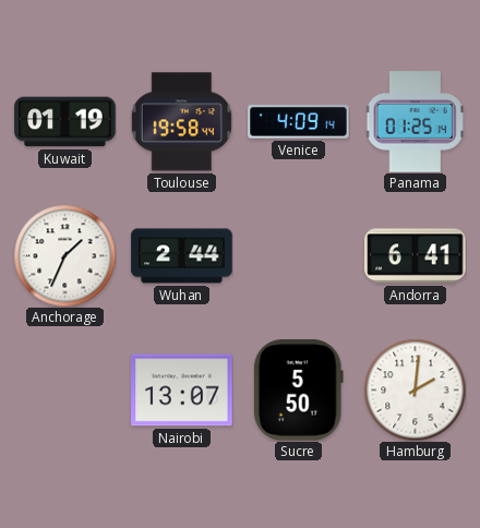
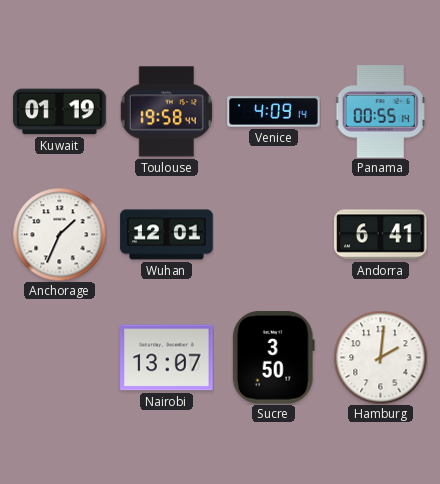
Panama: 01:25 -> 00:55
Wuhan: 2:44 -> 12:01
Sucre: 5:50 -> 3:50
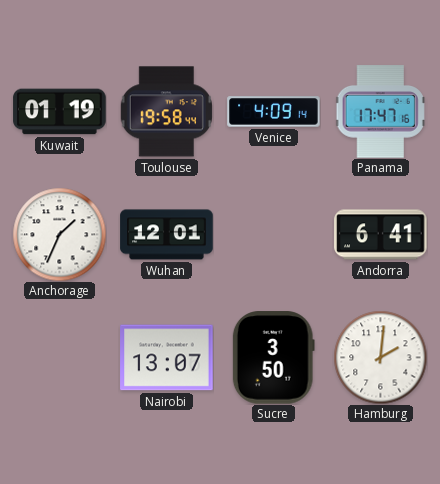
Panama: 00:55 -> 17:47
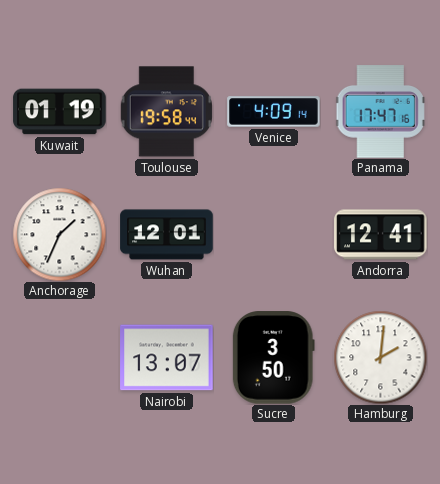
Andorra: 6:41 -> 12:41
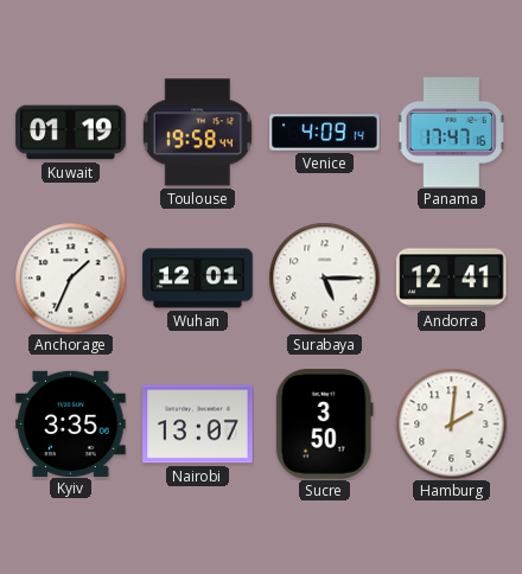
Surabaya: none -> 5:15
Kyiv: none -> 3:35
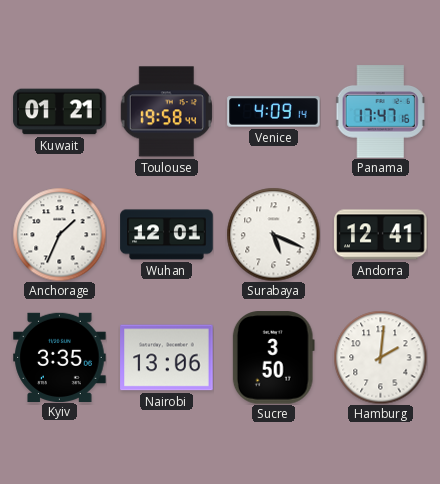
Kuwait: 01:19 -> 01:21
Surabaya: 5:15 -> 5:19
Nairobi: 13:07 -> 13:06
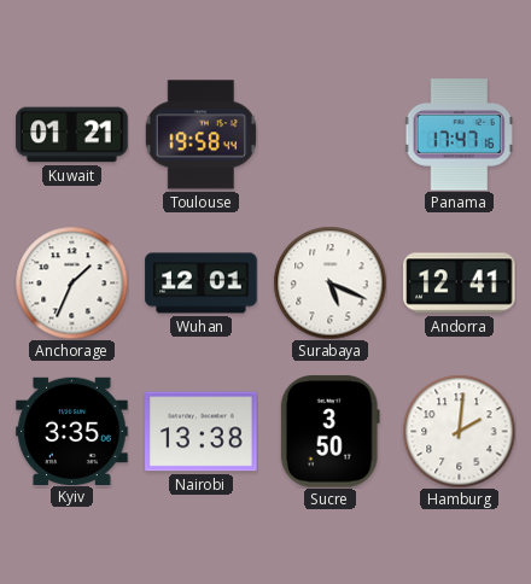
Venice: 4:09 -> none
Nairobi: 13:06 -> 13:38
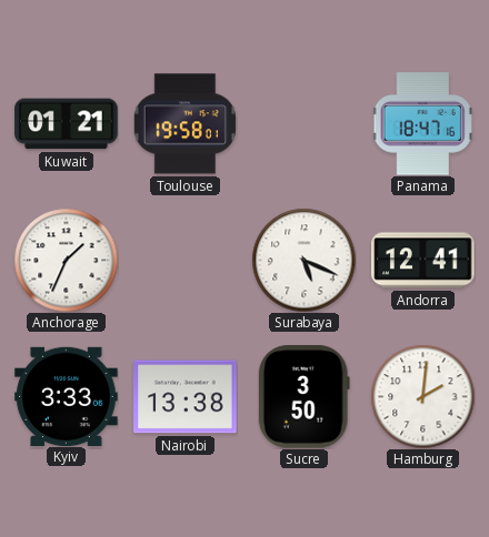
Toulouse: 19:58:44 -> 19:58:01
Panama: 17:47 -> 18:47
Wuhan: 12:01 -> none
Kyiv: 3:35 -> 3:33
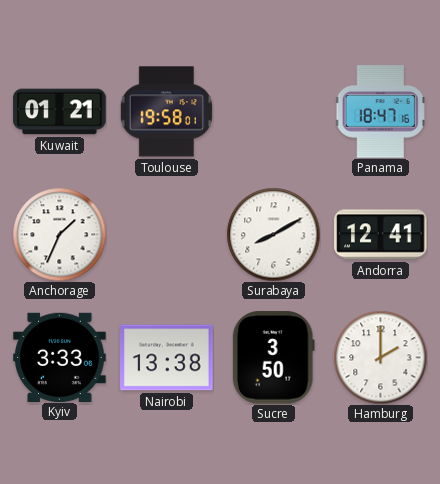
Surabaya: 5:19 -> 8:10
Hamburg: 2:01 -> 2:00
